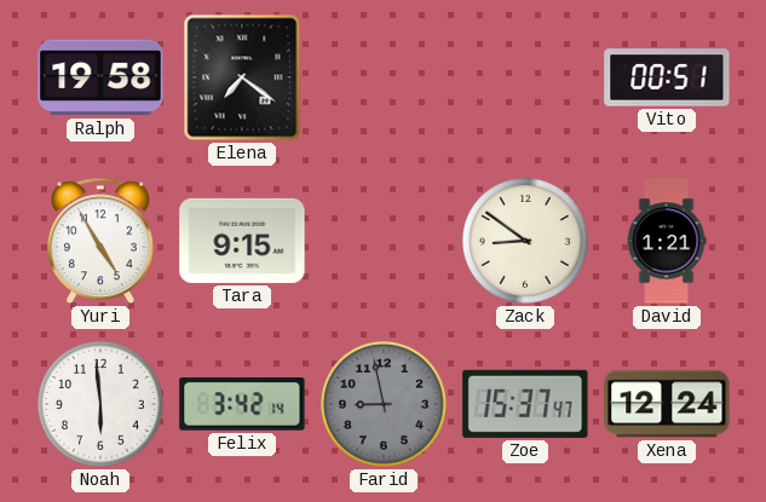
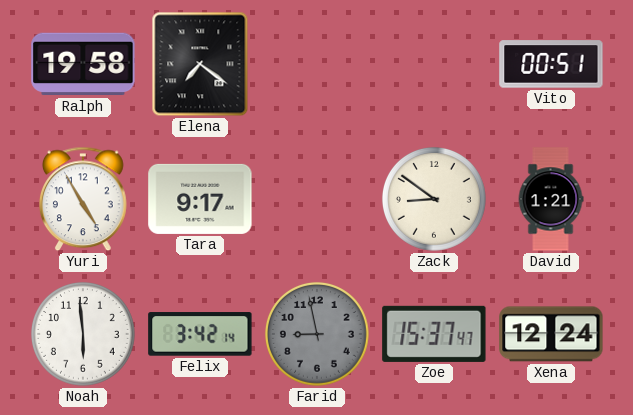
Tara: 9:15 -> 9:17
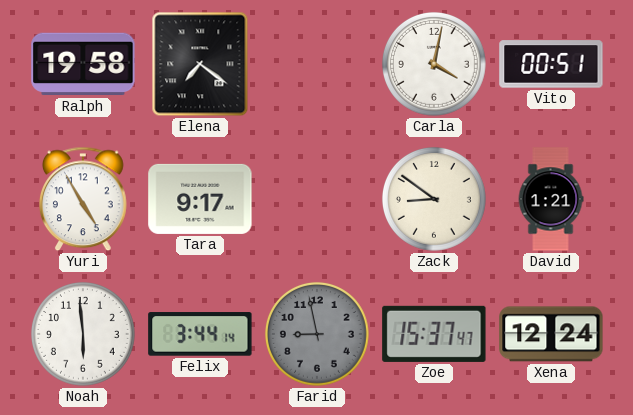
Carla: none -> 4:02
Felix: 3:42 -> 3:44
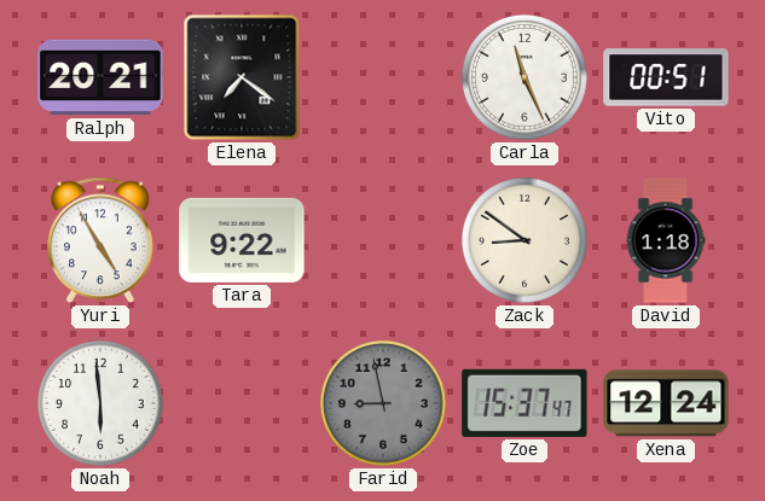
Ralph: 19:58 -> 20:21
Carla: 4:02 -> 11:26
Tara: 9:17 -> 9:22
David: 1:21 -> 1:18
Felix: 3:44 -> none
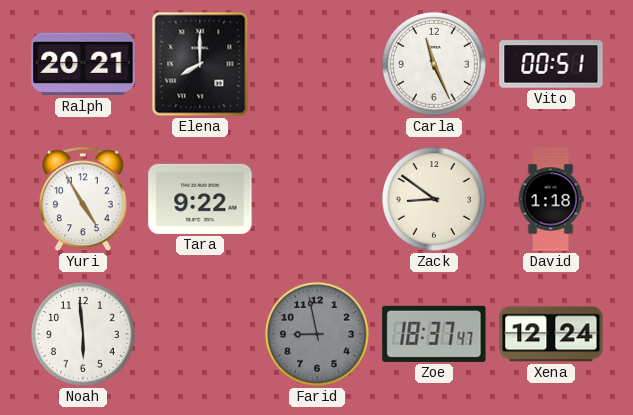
Elena: 7:21 -> 8:00
Zoe: 15:37 -> 18:37
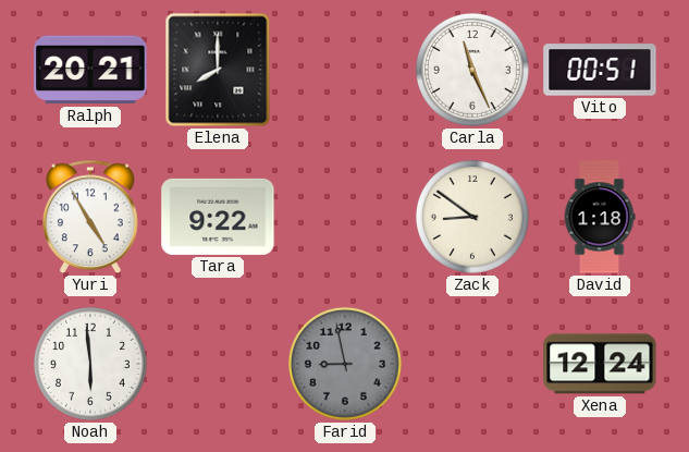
Zoe: 18:37 -> none
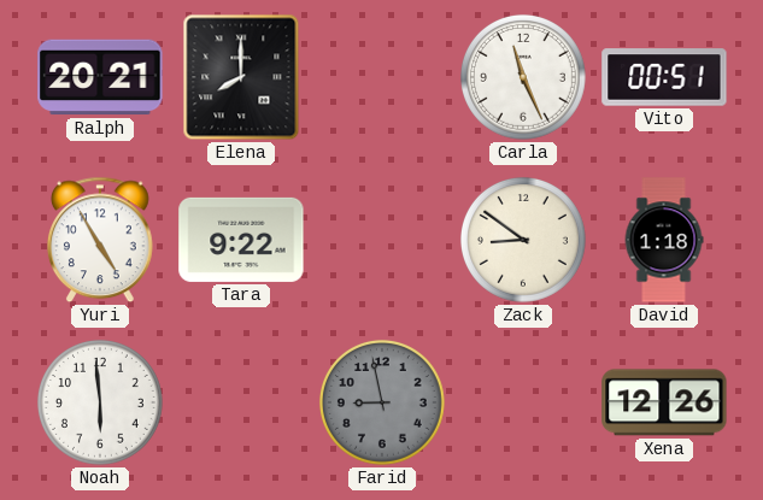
Xena: 12:24 -> 12:26
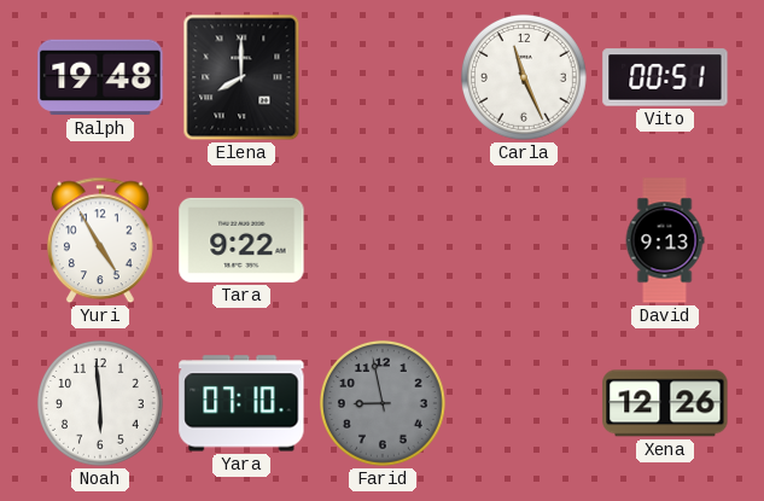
Ralph: 20:21 -> 19:48
Zack: 8:51 -> none
David: 1:18 -> 9:13
Yara: none -> 07:10
